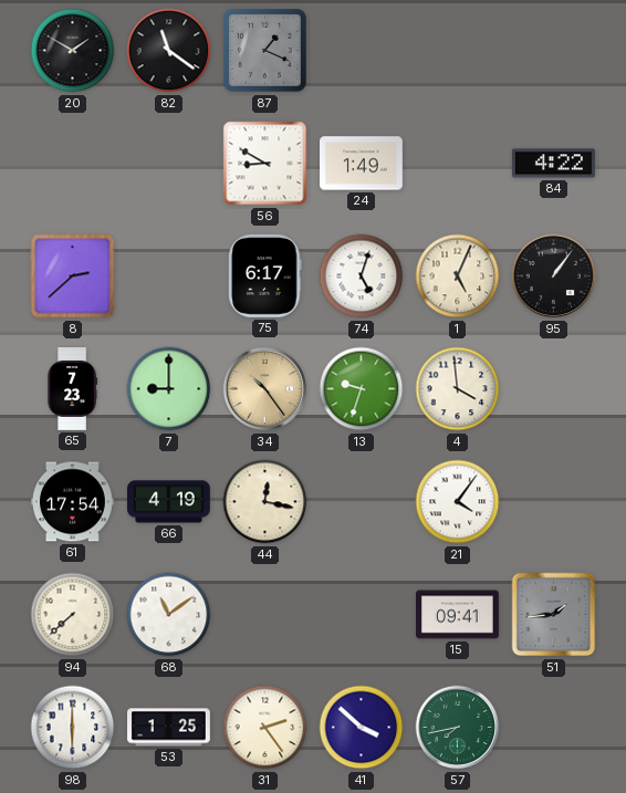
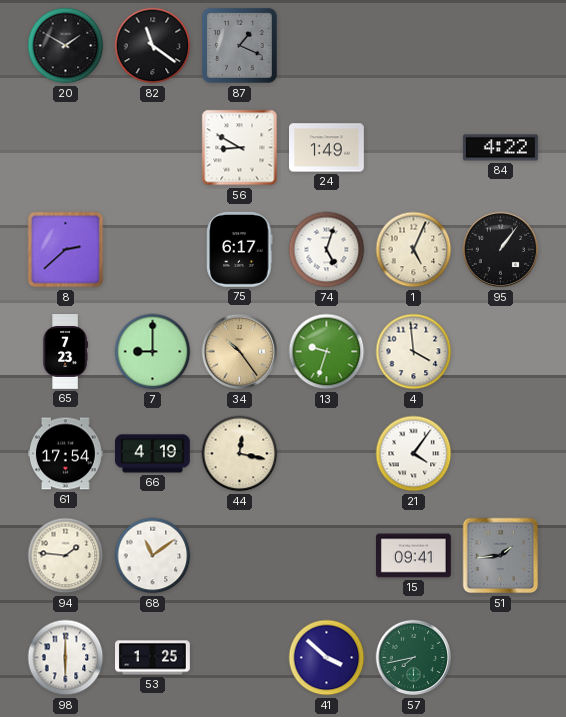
94: 7:38 -> 1:46
31: 2:24 -> none
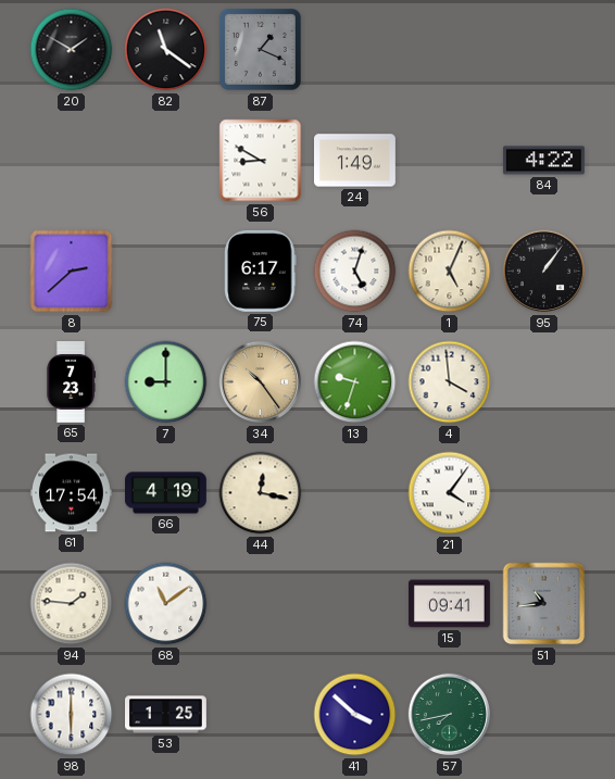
51: 1:44 -> 10:44
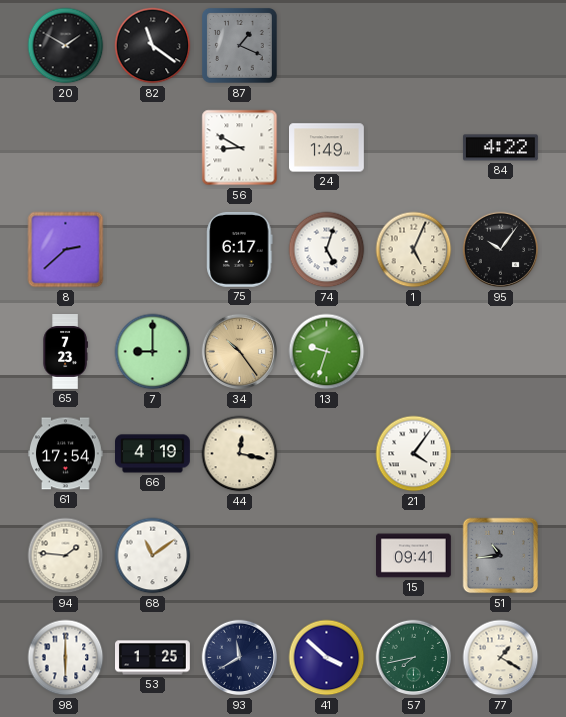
95: 1:06 -> 10:06
4: 3:59 -> none
93: none -> 11:40
77: none -> 1:20
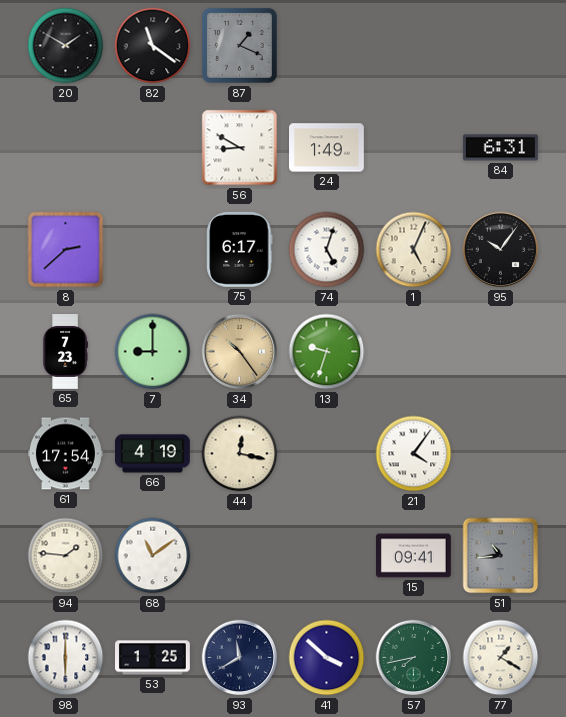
84: 4:22 -> 6:31
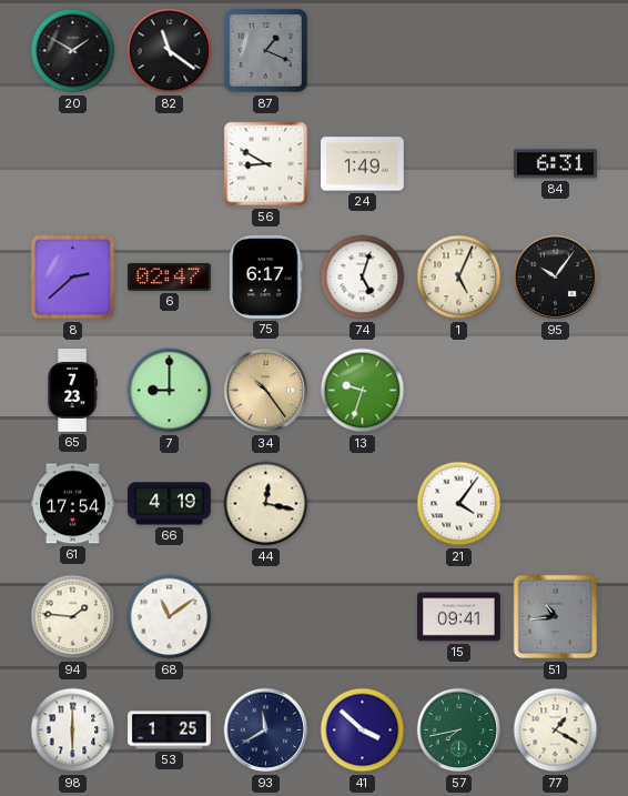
6: none -> 02:47
